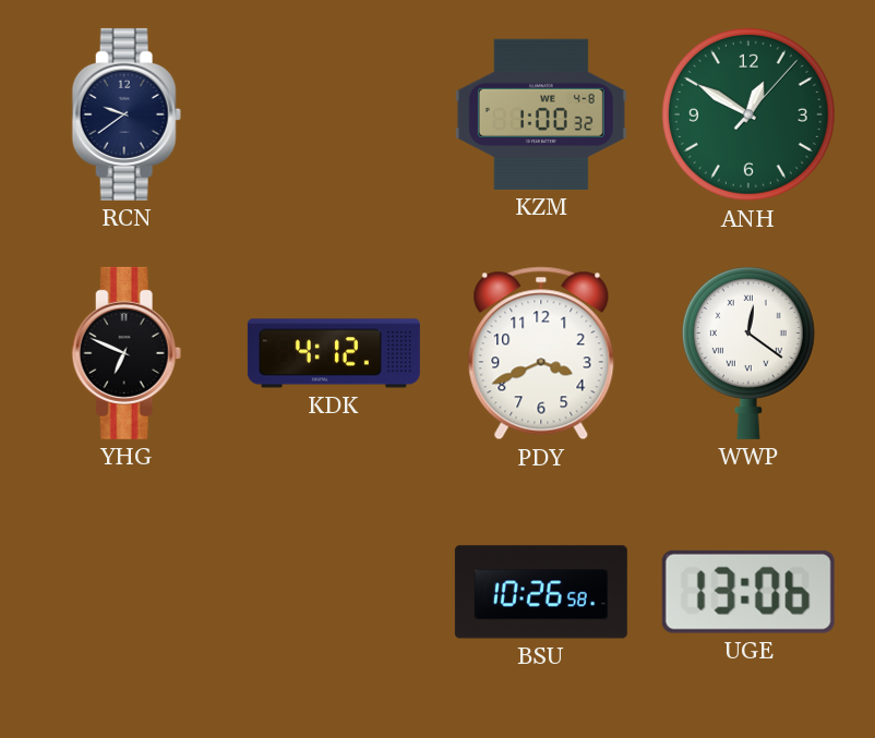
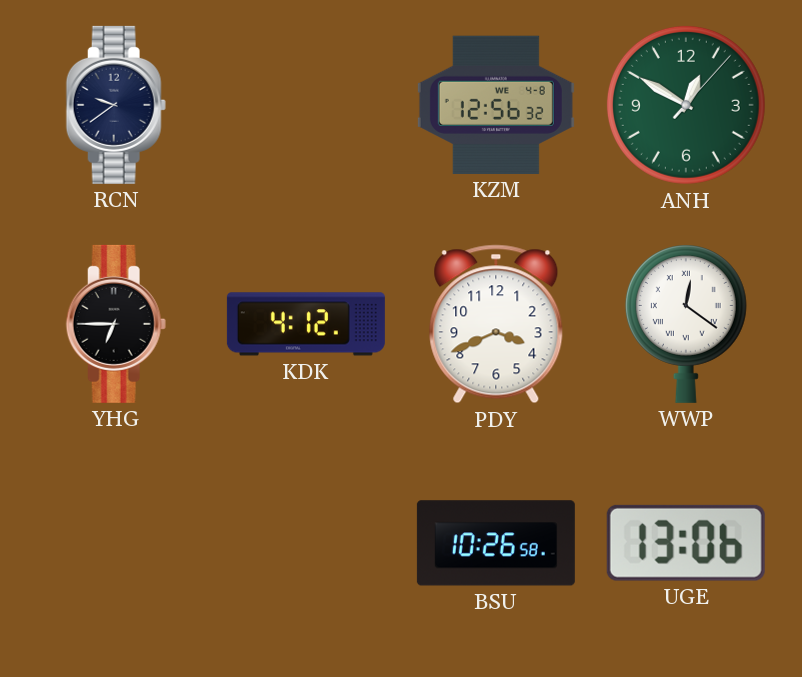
KZM: 1:00 -> 12:56
YHG: 6:49 -> 6:45
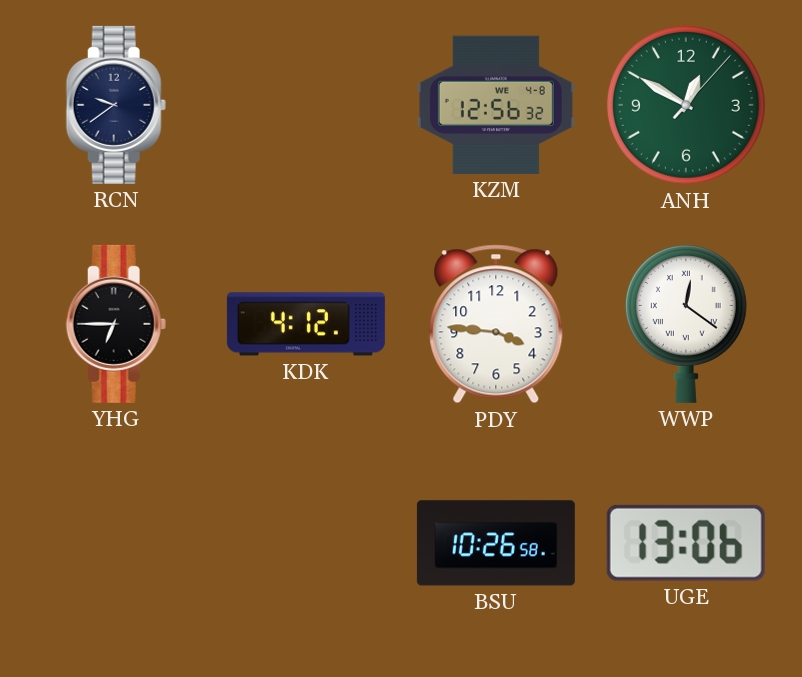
PDY: 3:41 -> 3:46
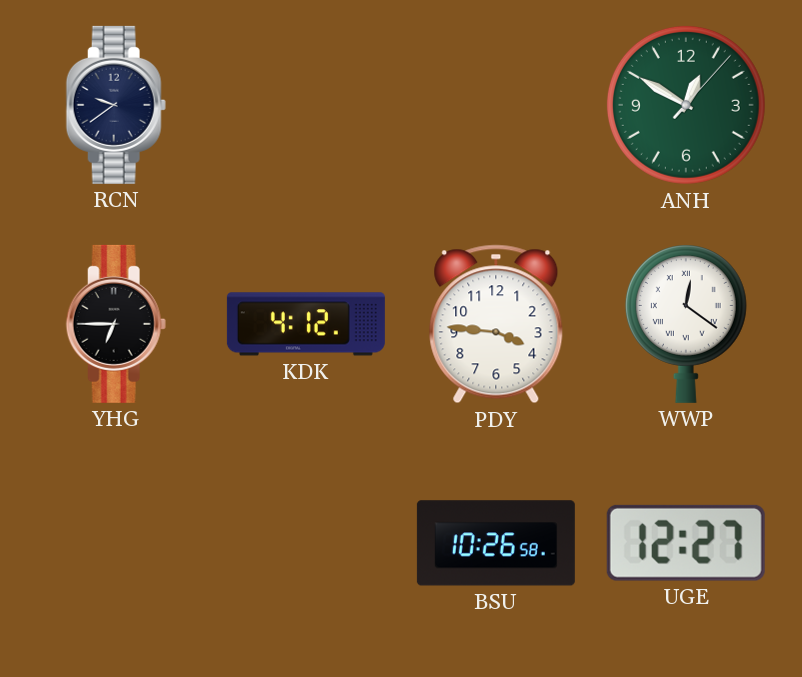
KZM: 12:56 -> none
UGE: 13:06 -> 12:27
